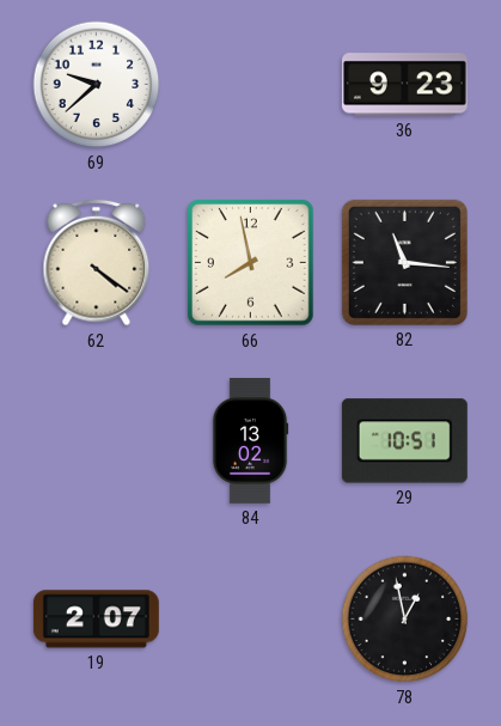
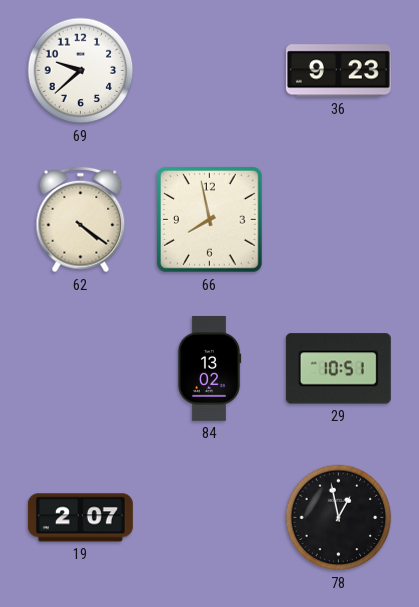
82: 11:16 -> none
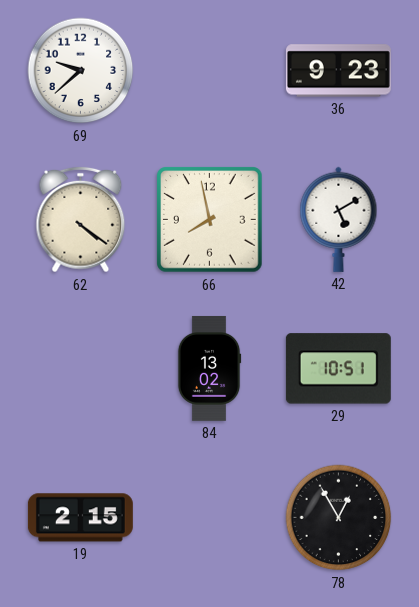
42: none -> 5:10
19: 2:07 -> 2:15
78: 12:58 -> 12:55
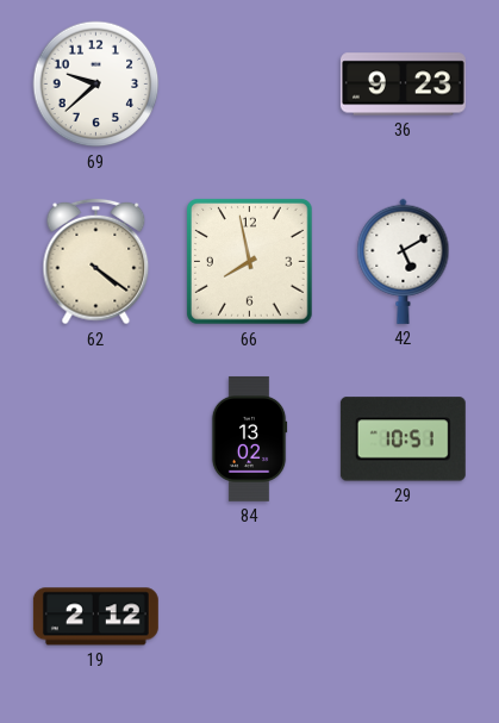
19: 2:15 -> 2:12
78: 12:55 -> none
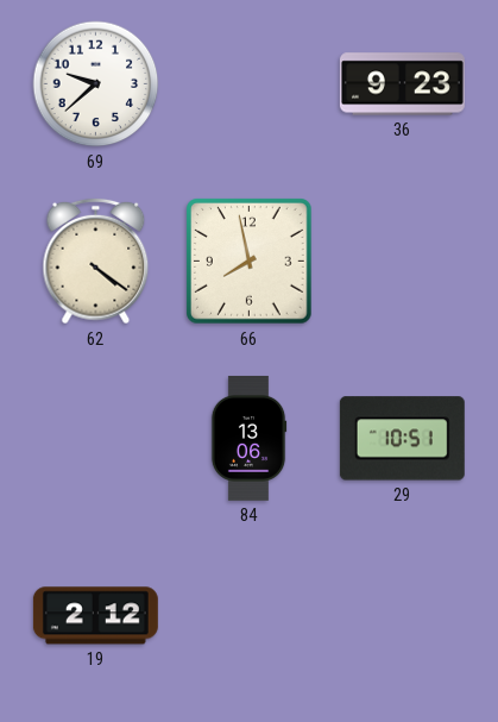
42: 5:10 -> none
84: 13:02 -> 13:06
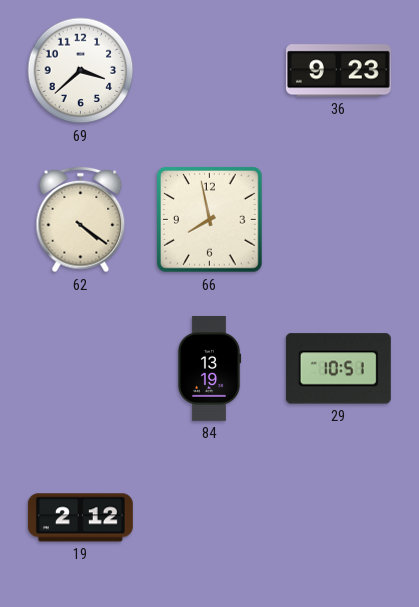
69: 9:38 -> 3:38
84: 13:06 -> 13:19
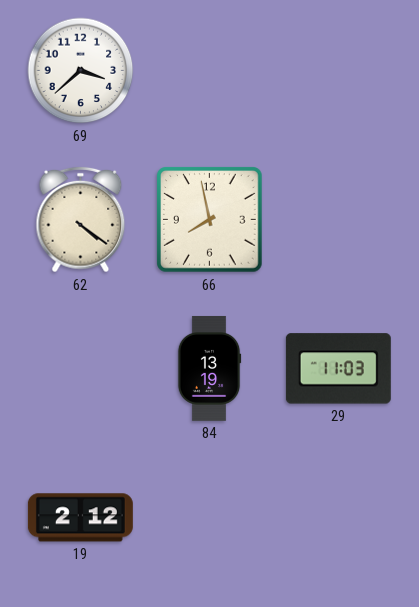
36: 9:23 -> none
29: 10:51 -> 11:03
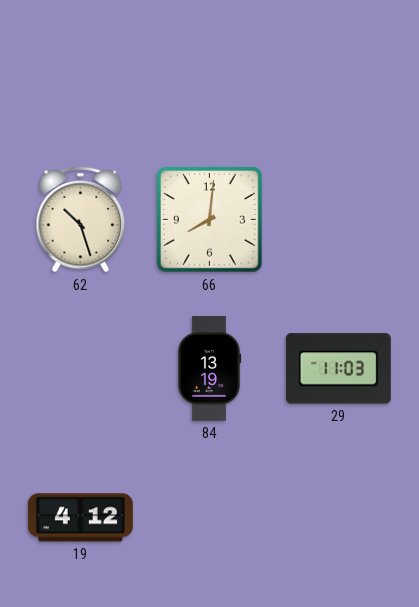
69: 3:38 -> none
62: 4:21 -> 10:27
66: 7:58 -> 8:01
19: 2:12 -> 4:12
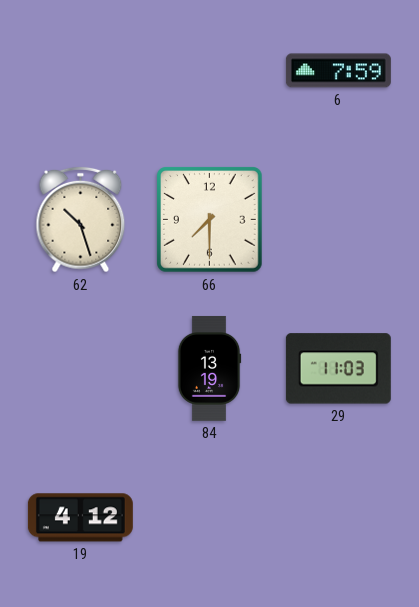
6: none -> 7:59
66: 8:01 -> 7:30
